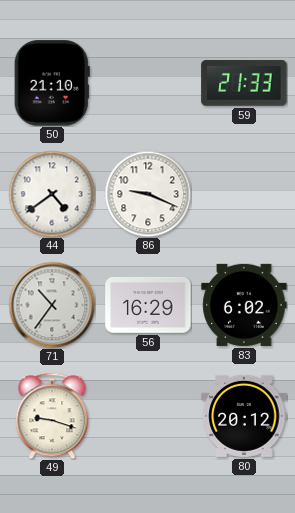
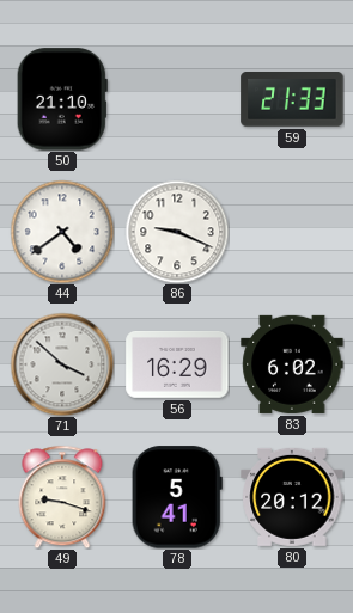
71: 10:36 -> 3:52
78: none -> 5:41
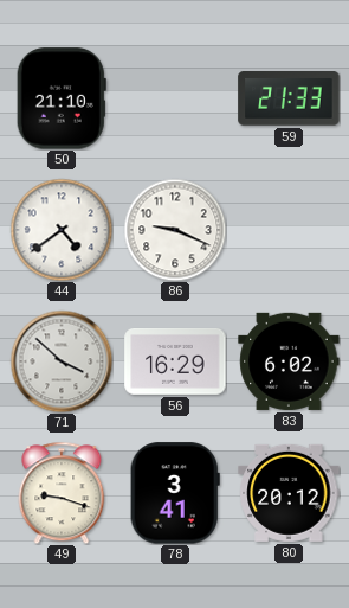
78: 5:41 -> 3:41
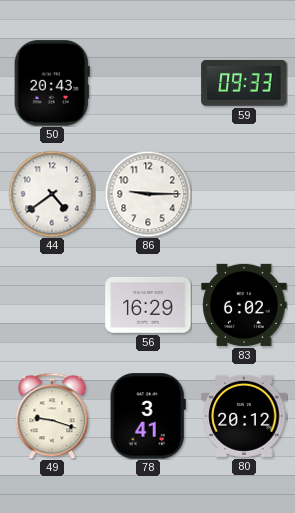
50: 21:10 -> 20:43
59: 21:33 -> 09:33
86: 9:19 -> 9:15
71: 3:52 -> none
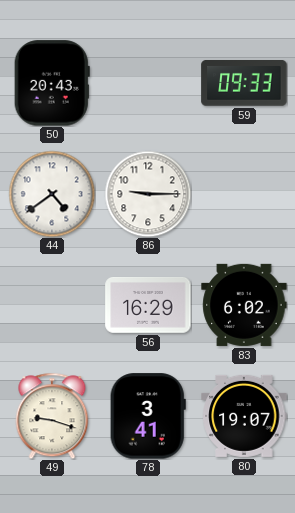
80: 20:12 -> 19:07
